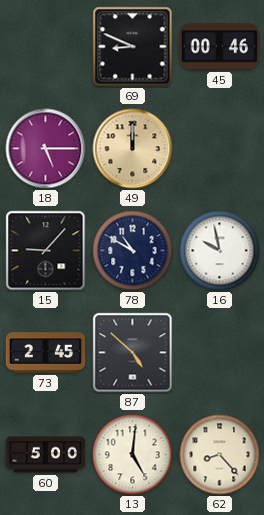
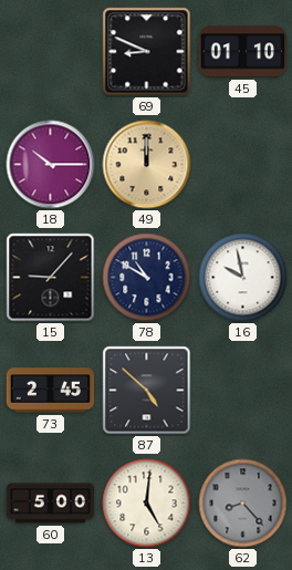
45: 00:46 -> 01:10
18: 5:15 -> 10:15
62 dial: cream -> grey
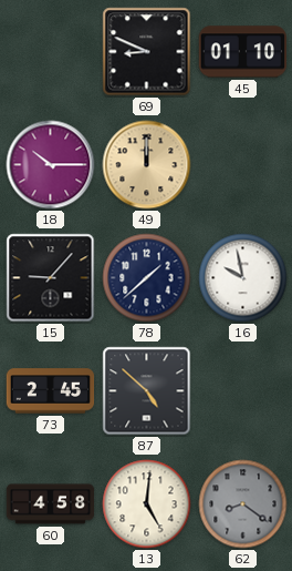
78: 10:50 -> 1:38
60: 5:00 -> 4:58
62: 8:23 -> 8:21
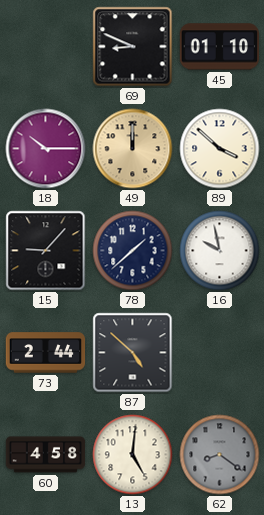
89: none -> 3:52
73: 2:45 -> 2:44
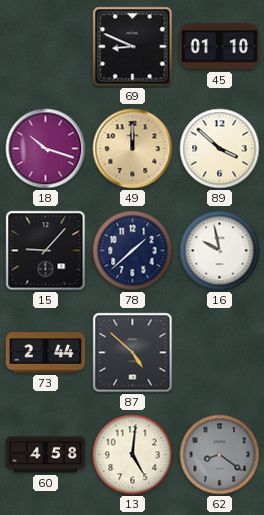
18: 10:15 -> 10:18
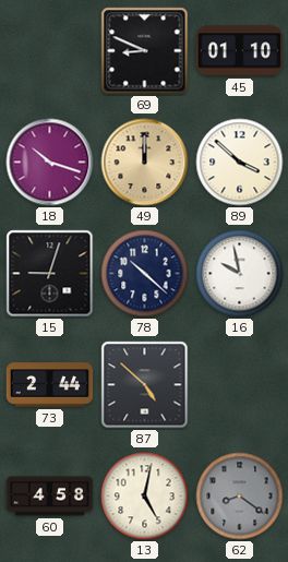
15: 9:07 -> 9:03
78: 1:38 -> 10:22
13: 5:01 -> 5:02
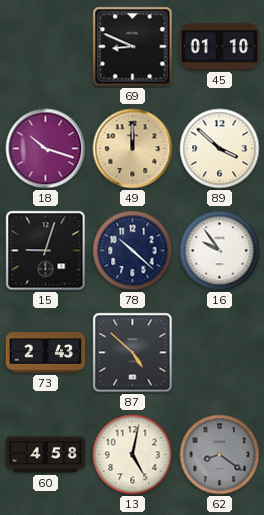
16: 9:58 -> 9:54
73: 2:44 -> 2:43
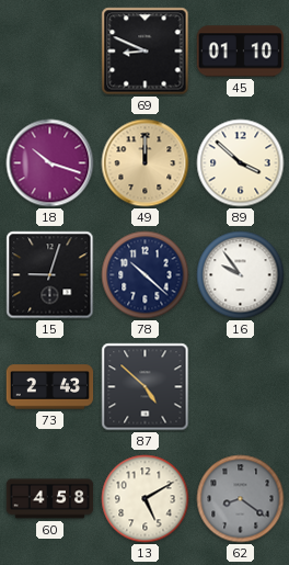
13: 5:02 -> 5:10
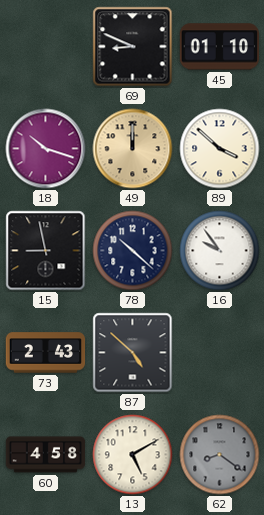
15: 9:03 -> 8:58
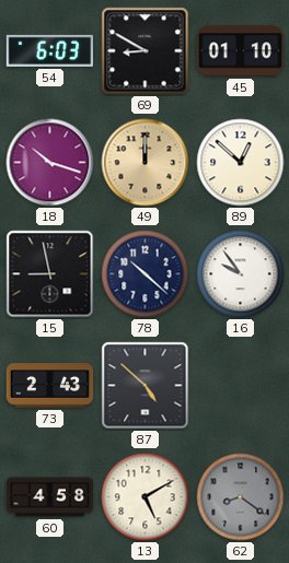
54: none -> 6:03
69: 8:49 -> 8:50
89: 3:52 -> 12:52
